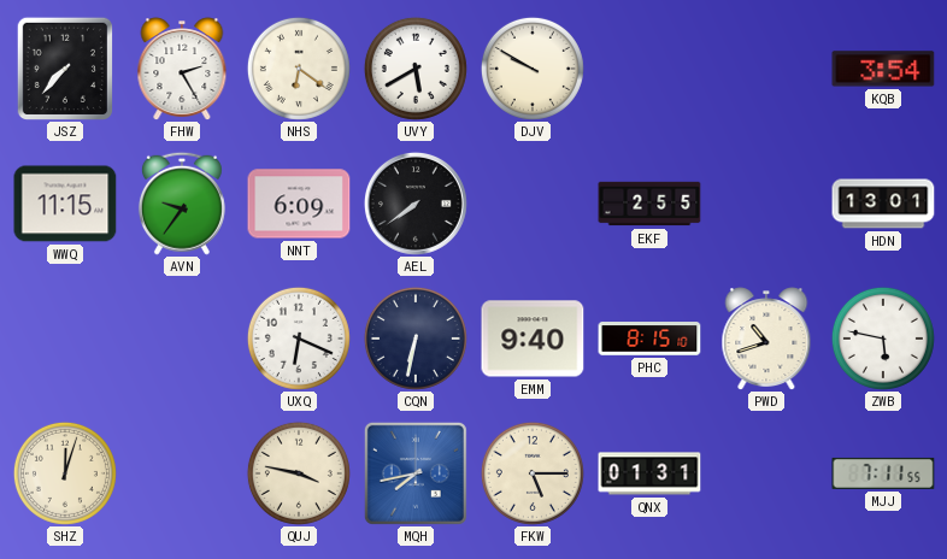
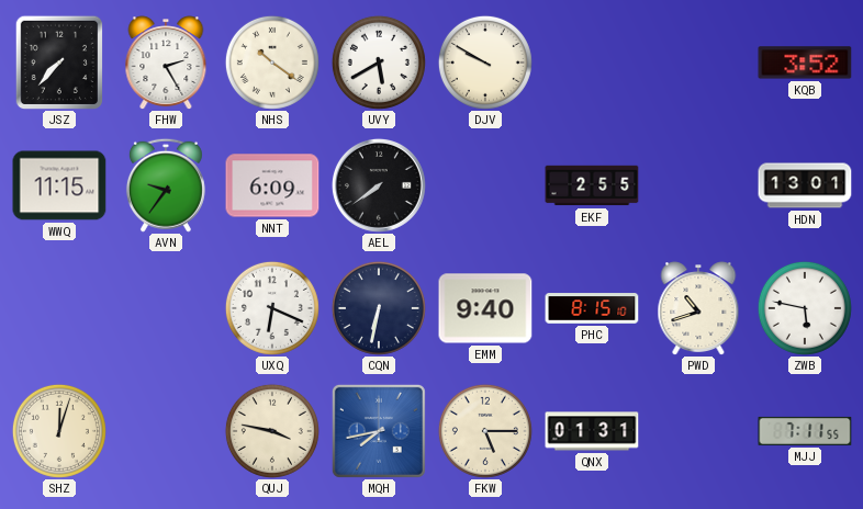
NHS: 6:21 -> 10:21
KQB: 3:54 -> 3:52
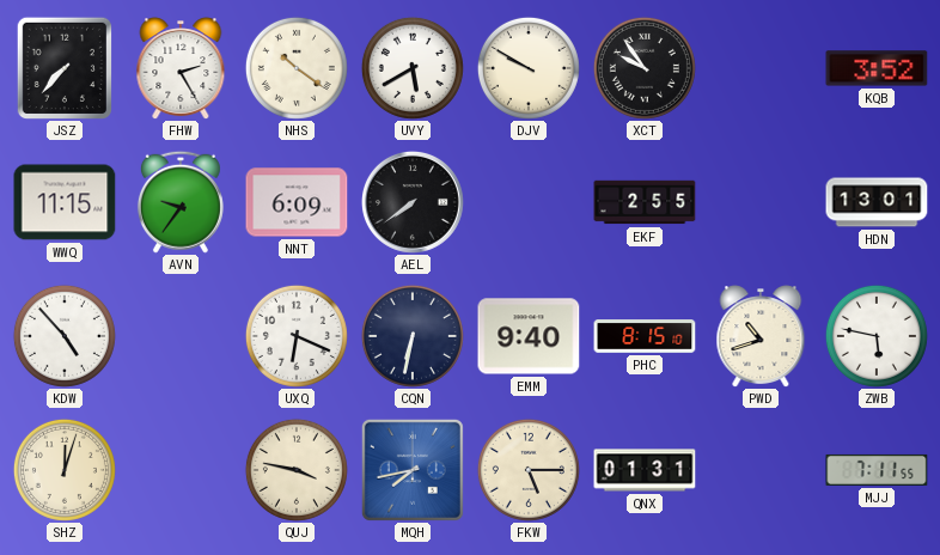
XCT: none -> 9:54
KDW: none -> 4:53
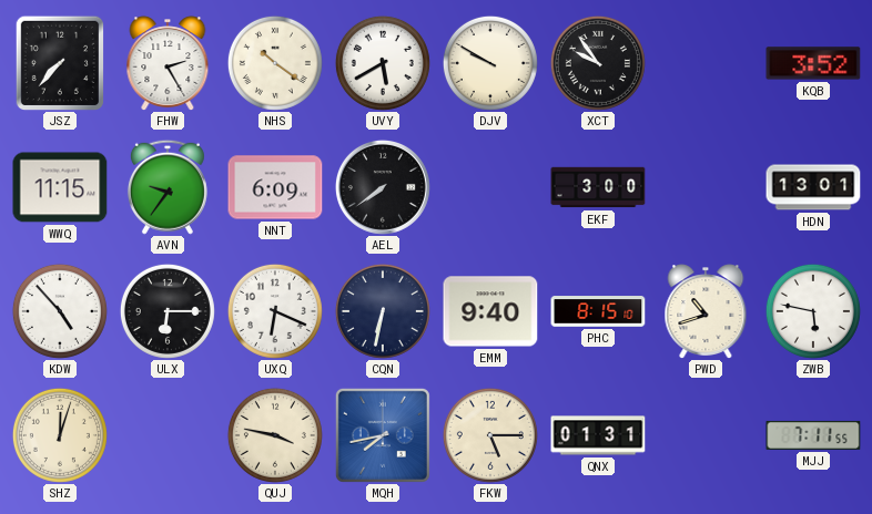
EKF: 2:55 -> 3:00
ULX: none -> 6:15
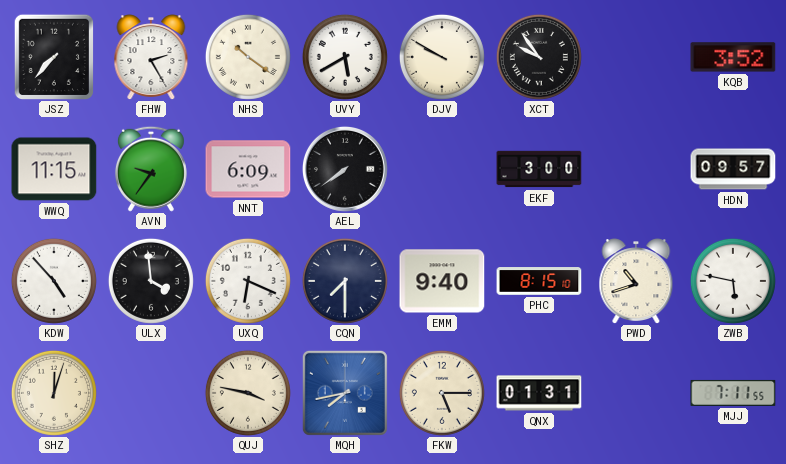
HDN: 13:01 -> 09:57
ULX: 6:15 -> 3:59
CQN: 6:32 -> 7:30
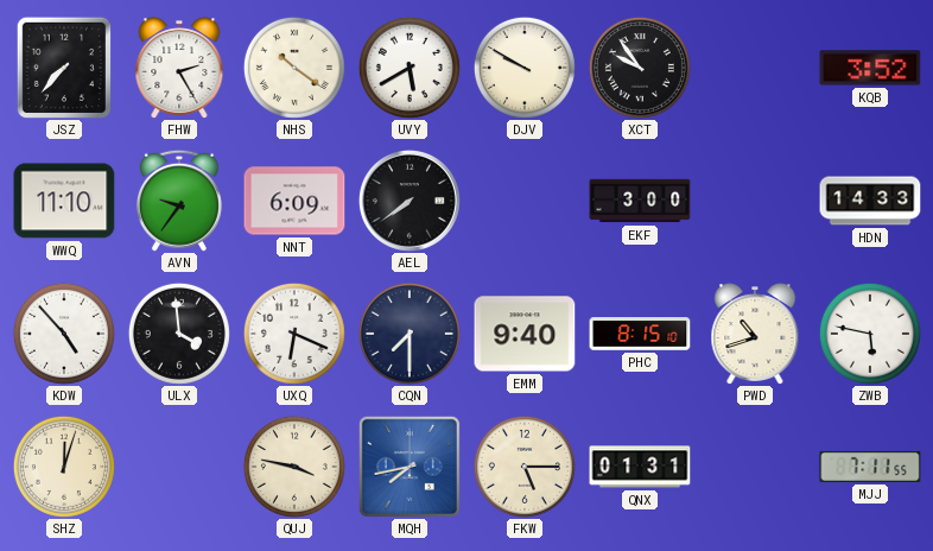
WWQ: 11:15 -> 11:10
HDN: 09:57 -> 14:33
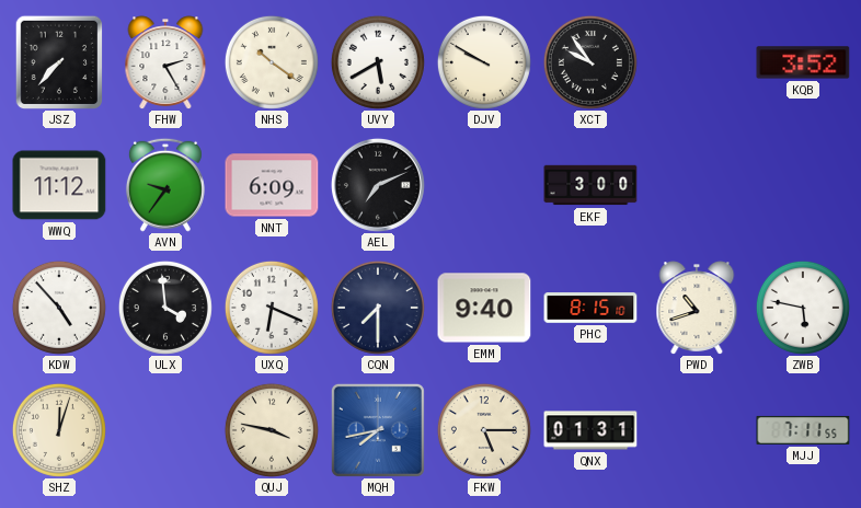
WWQ: 11:10 -> 11:12
AEL: 7:39 -> 7:11
HDN: 14:33 -> none
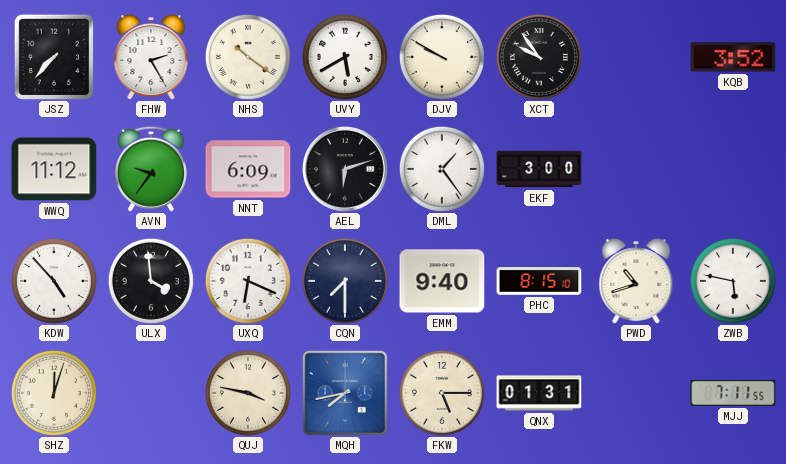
AEL: 7:11 -> 6:12
DML: none -> 1:24
